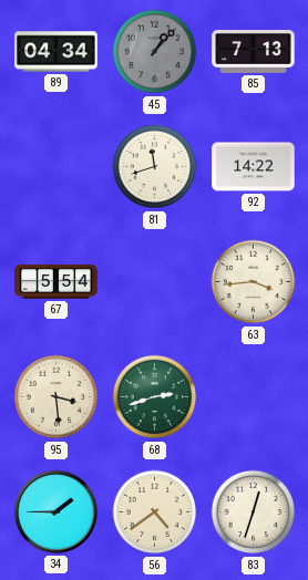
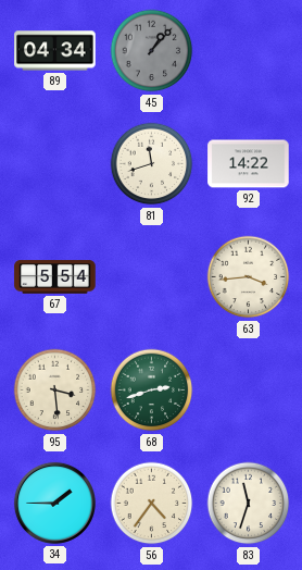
85: 7:13 -> none
56: 4:39 -> 4:36
83: 12:33 -> 11:33
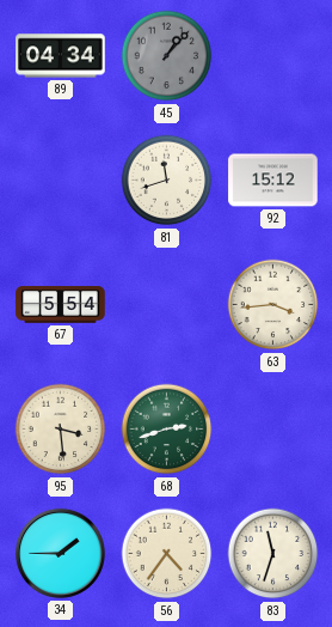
92: 14:22 -> 15:12
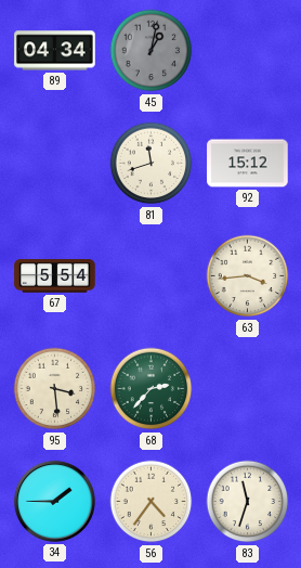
45: 1:07 -> 1:02
68: 2:42 -> 2:37
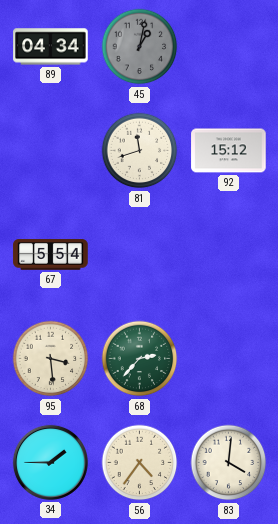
63: 3:44 -> none
83: 11:33 -> 4:01
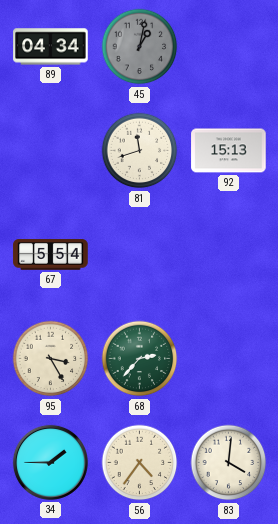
92: 15:12 -> 15:13
95: 3:29 -> 3:25
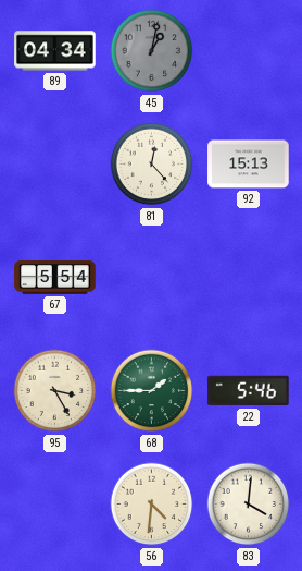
81: 11:42 -> 12:23
68: 2:37 -> 1:45
22: none -> 5:46
34: 1:45 -> none
56: 4:36 -> 4:31
